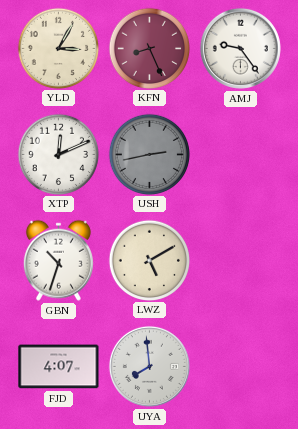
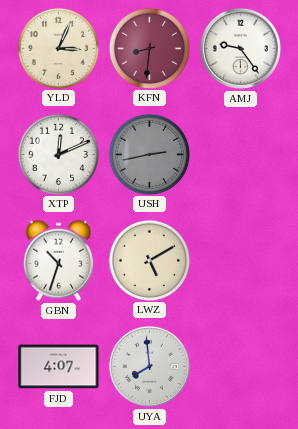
YLD: 3:05 -> 3:04
KFN: 8:26 -> 8:31
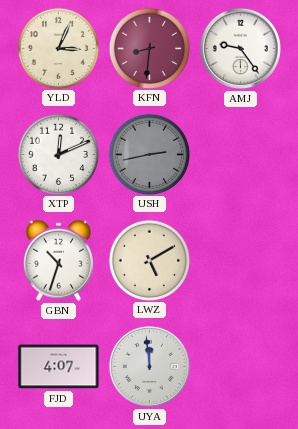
UYA: 7:59 -> 11:59
